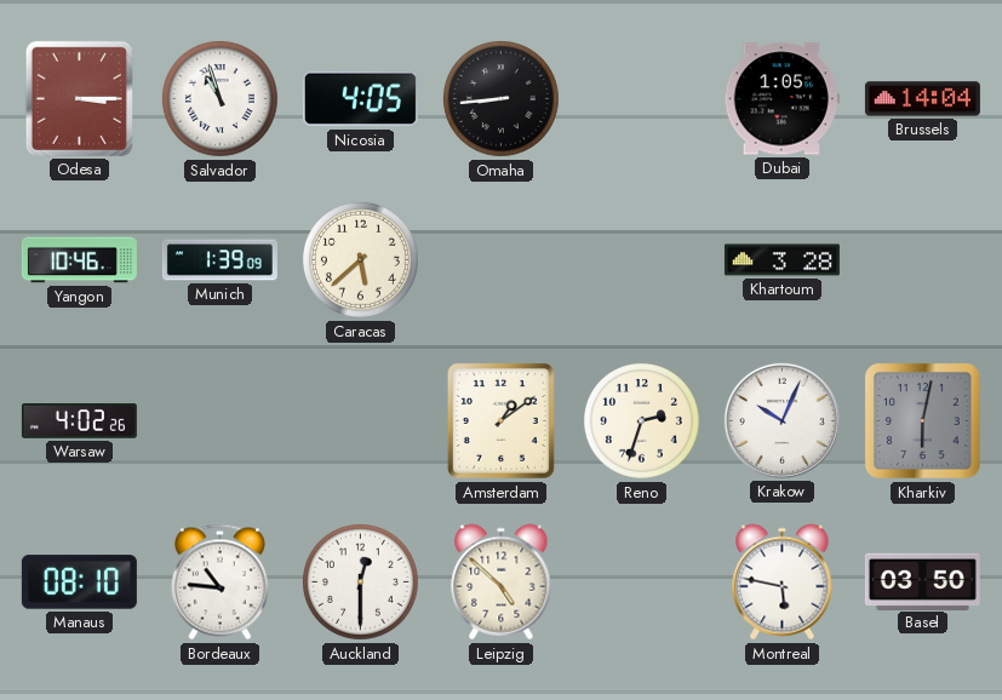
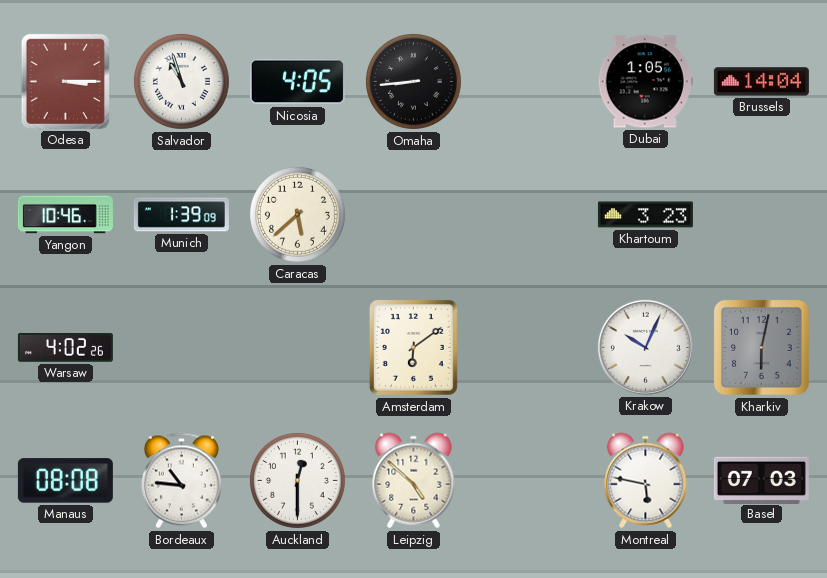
Khartoum: 3:28 -> 3:23
Amsterdam: 1:09 -> 6:09
Reno: 2:33 -> none
Manaus: 08:10 -> 08:08
Basel: 03:50 -> 07:03
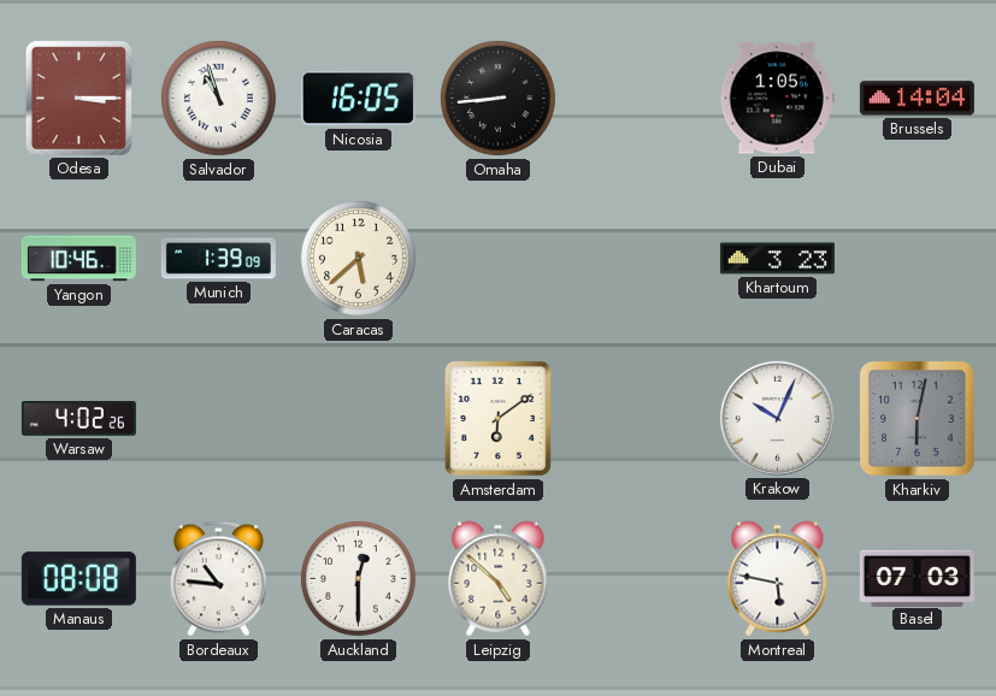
Nicosia: 4:05 -> 16:05
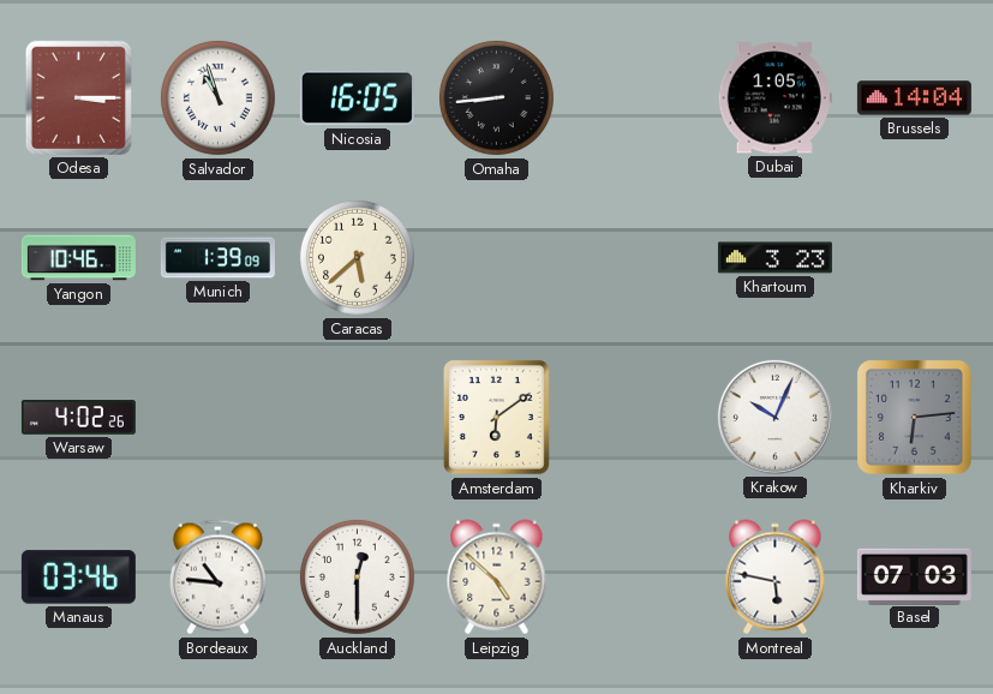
Kharkiv: 6:02 -> 6:14
Manaus: 08:08 -> 03:46
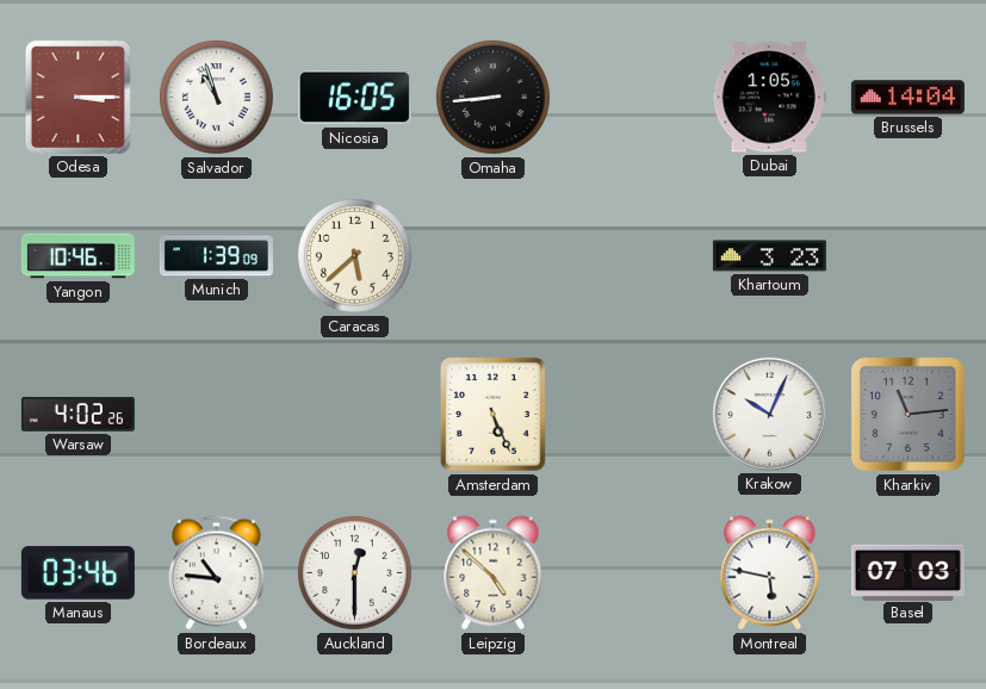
Amsterdam: 6:09 -> 5:26
Kharkiv: 6:14 -> 11:14
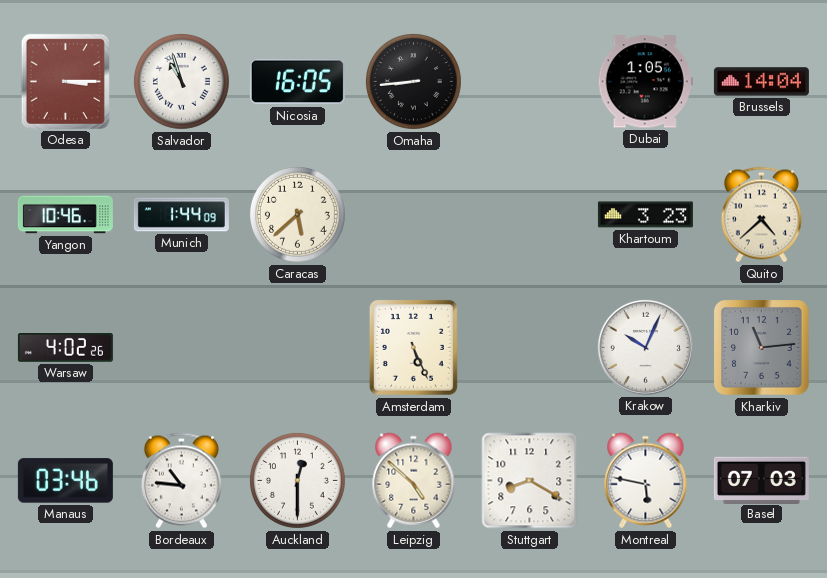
Munich: 1:39 -> 1:44
Quito: none -> 4:38
Stuttgart: none -> 8:20
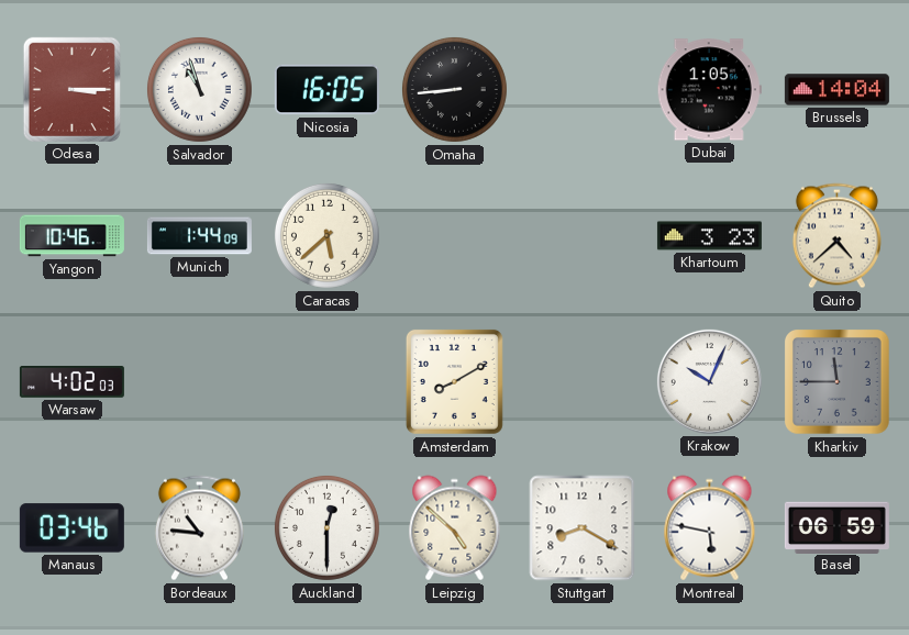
Warsaw: 4:02:26 -> 4:02:03
Amsterdam: 5:26 -> 8:10
Kharkiv: 11:14 -> 11:45
Basel: 07:03 -> 06:59
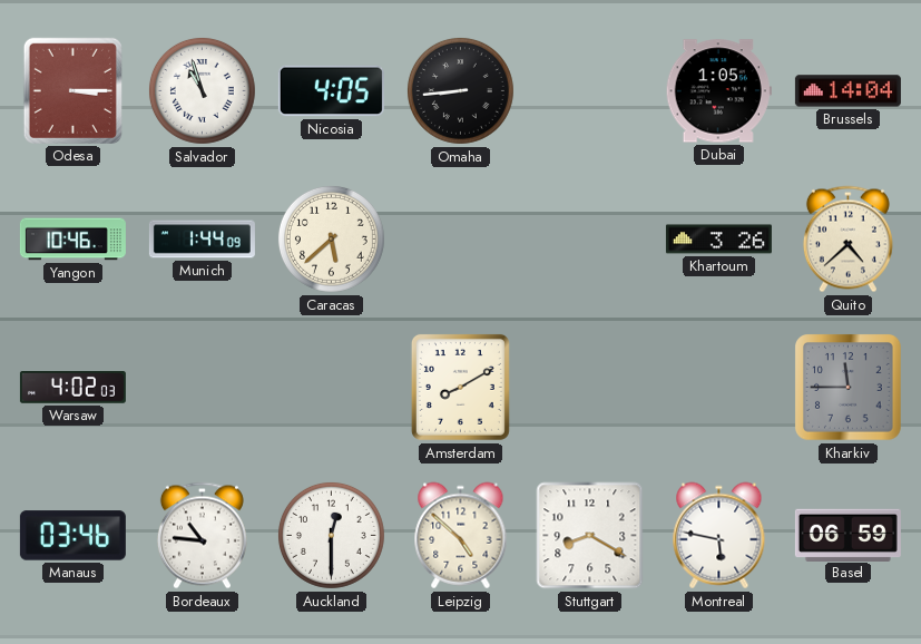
Nicosia: 16:05 -> 4:05
Khartoum: 3:23 -> 3:26
Krakow: 10:04 -> none
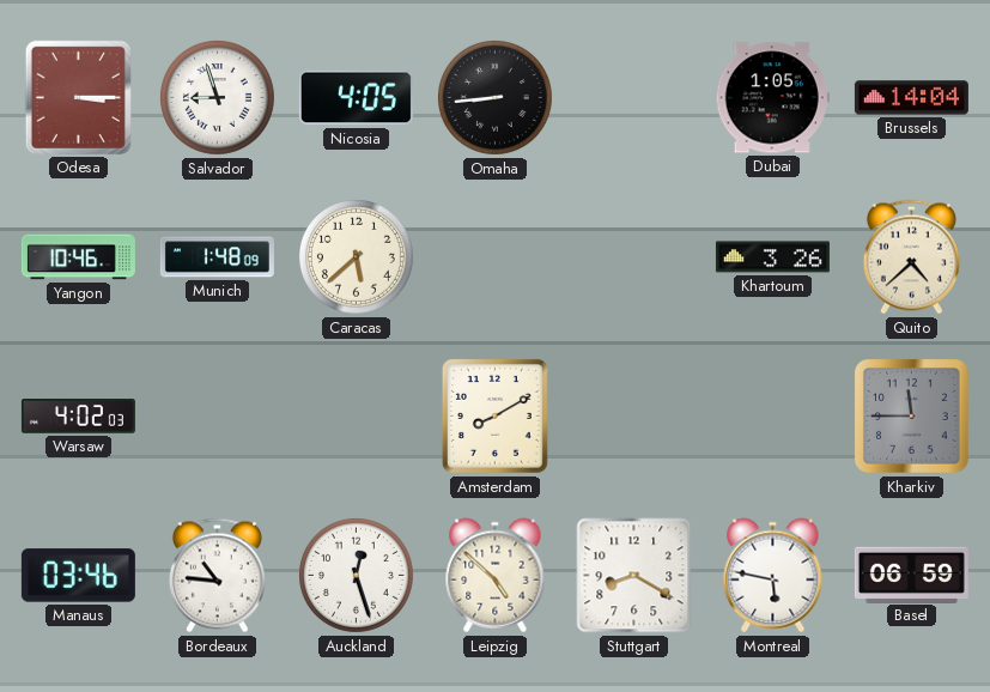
Salvador: 10:57 -> 8:57
Munich: 1:44 -> 1:48
Auckland: 12:30 -> 12:27
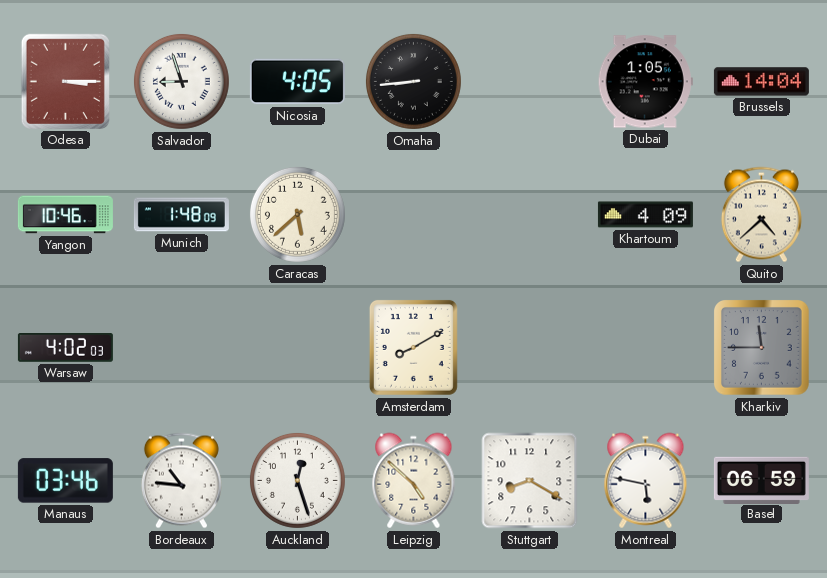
Khartoum: 3:26 -> 4:09
